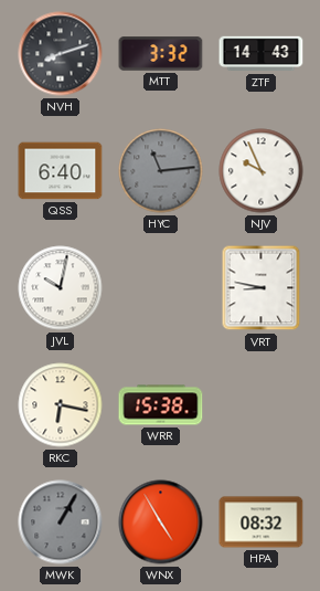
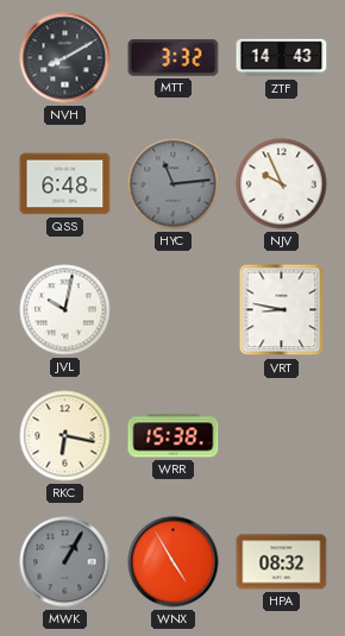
NVH: 8:12 -> 8:10
QSS: 6:40 -> 6:48
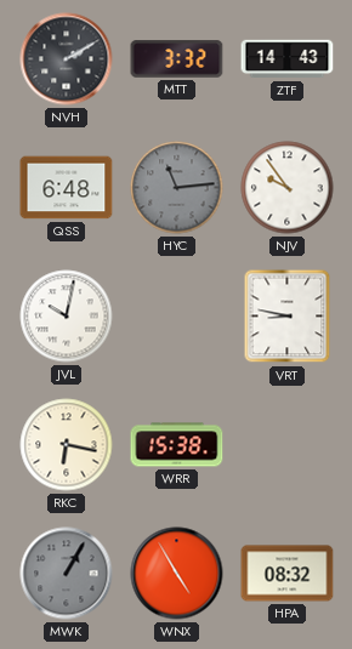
NVH: 8:10 -> 2:10
NJV: 9:56 -> 9:54
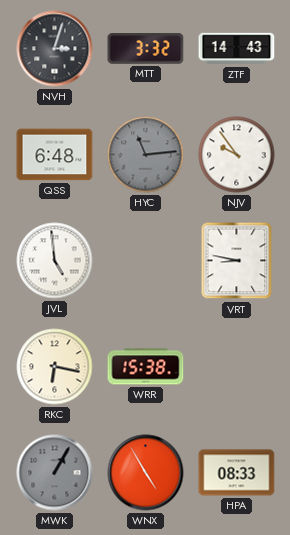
NVH: 2:10 -> 3:03
JVL: 10:02 -> 4:59
HPA: 08:32 -> 08:33
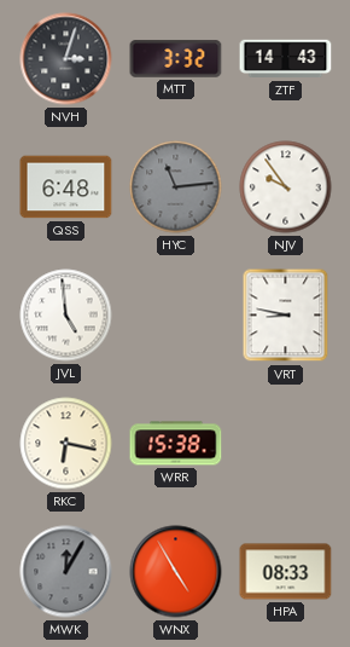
MWK: 1:05 -> 12:05
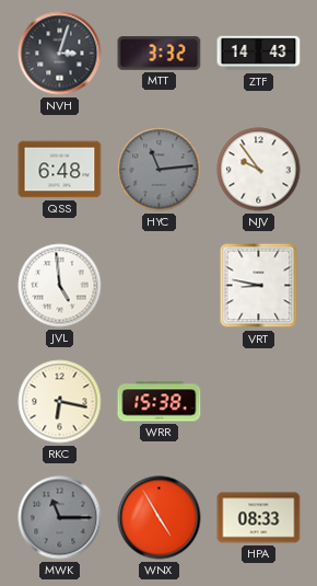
MWK: 12:05 -> 11:15
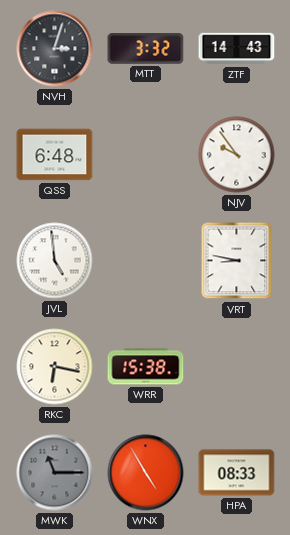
HYC: 11:14 -> none
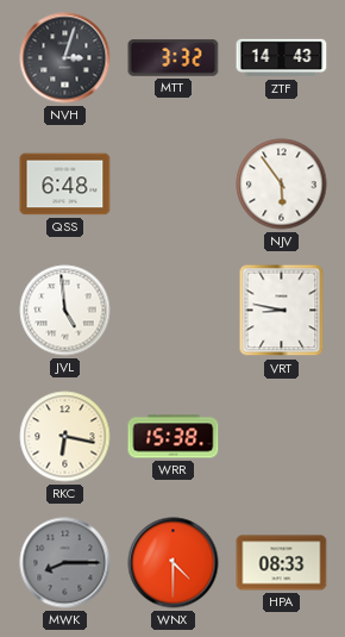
NJV: 9:54 -> 5:54
MWK: 11:15 -> 8:15
WNX: 4:55 -> 4:30
